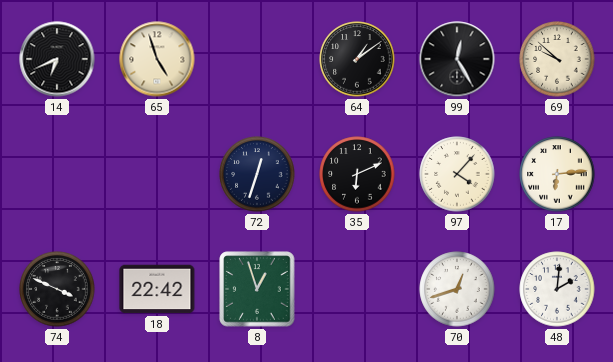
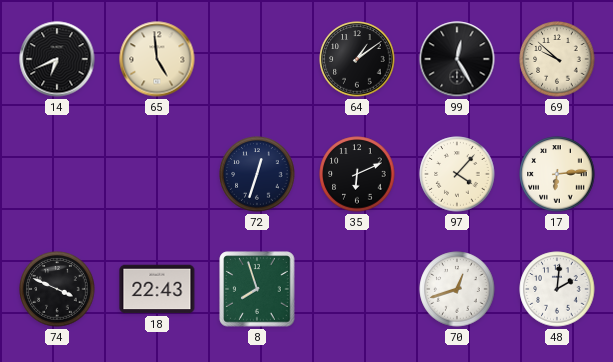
65: 4:57 -> 4:59
18: 22:42 -> 22:43
8: 12:57 -> 7:57
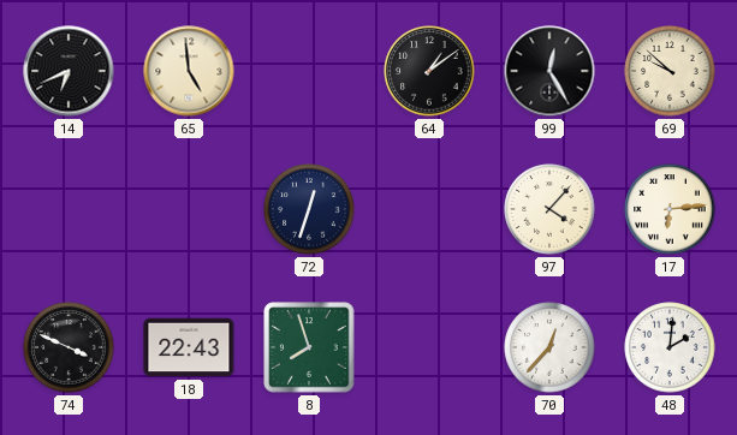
35: 6:11 -> none
70: 12:42 -> 12:37
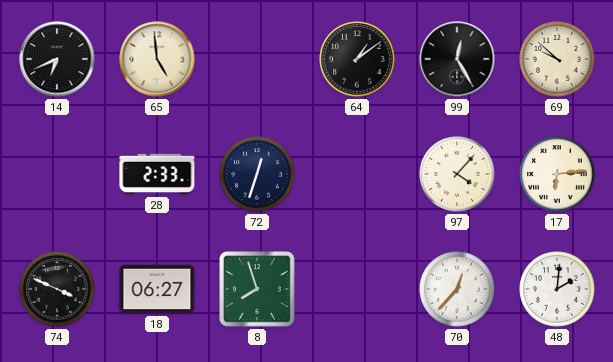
28: none -> 2:33
18: 22:43 -> 06:27
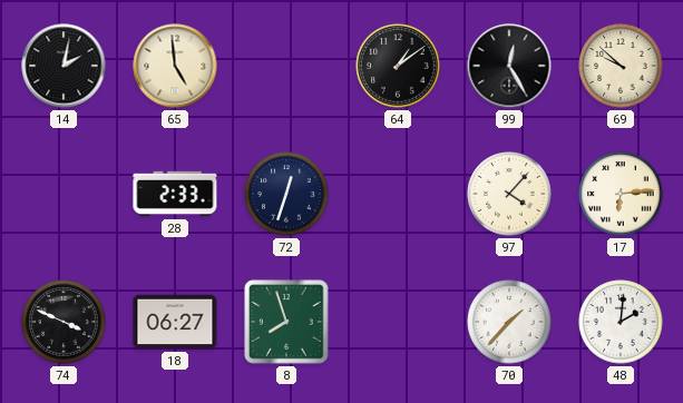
14: 6:41 -> 2:02
70: 12:37 -> 1:37
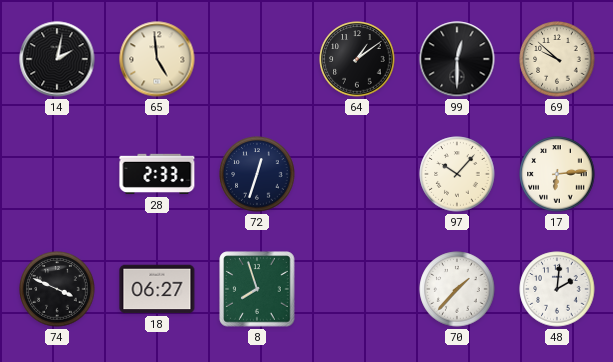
99: 12:25 -> 12:30
97: 4:07 -> 10:07
